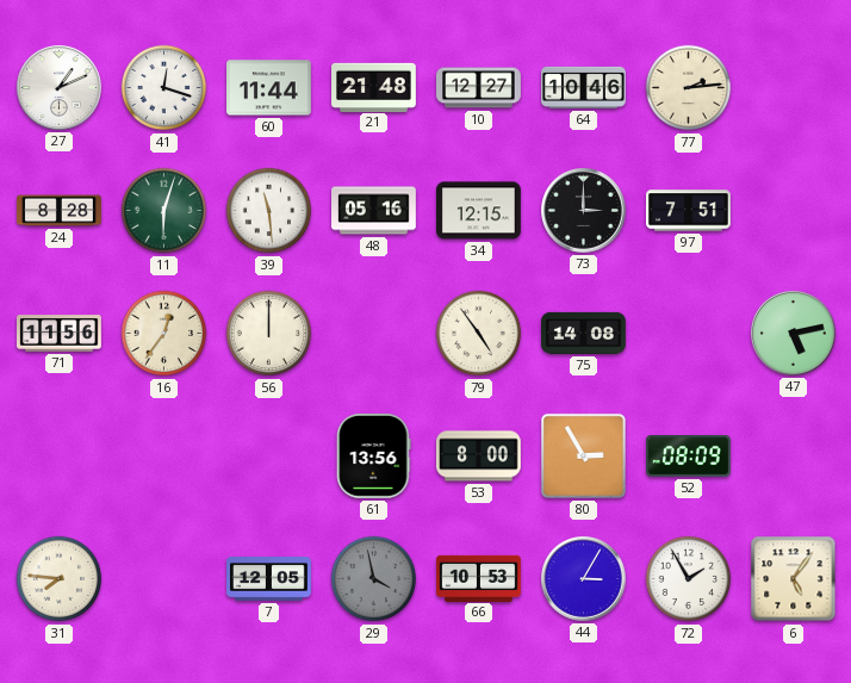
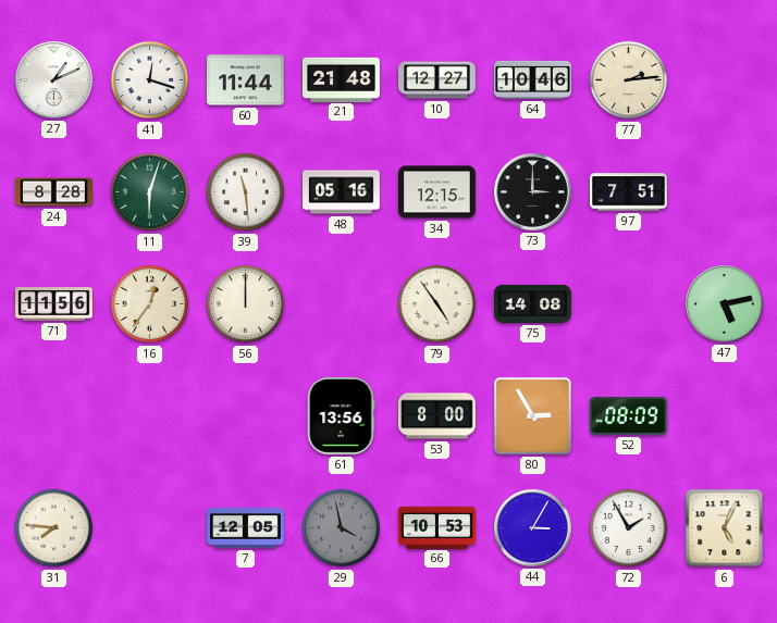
6: 5:06 -> 5:04
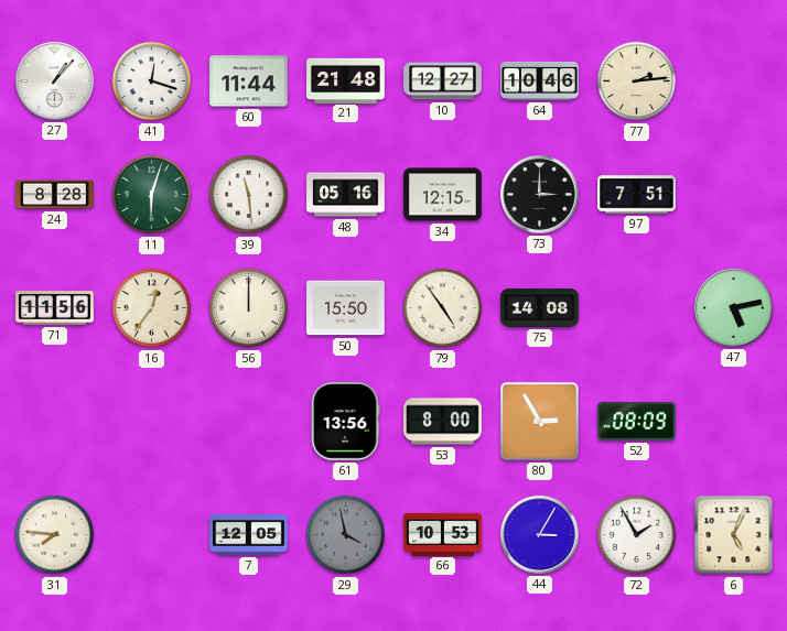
27: 1:11 -> 1:07
50: none -> 15:50
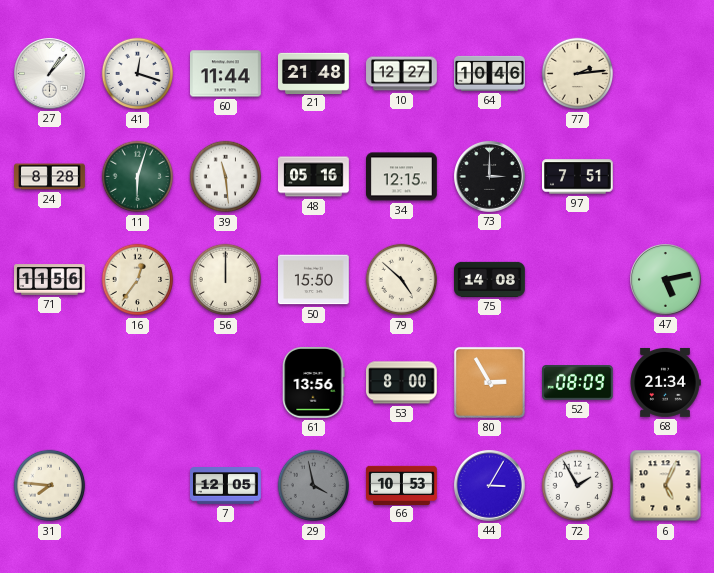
79: 4:54 -> 4:52
68: none -> 21:34
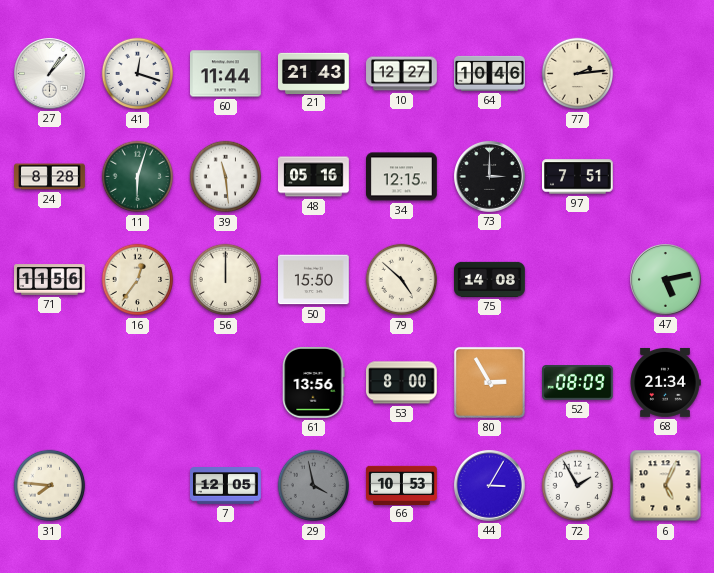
21: 21:48 -> 21:43
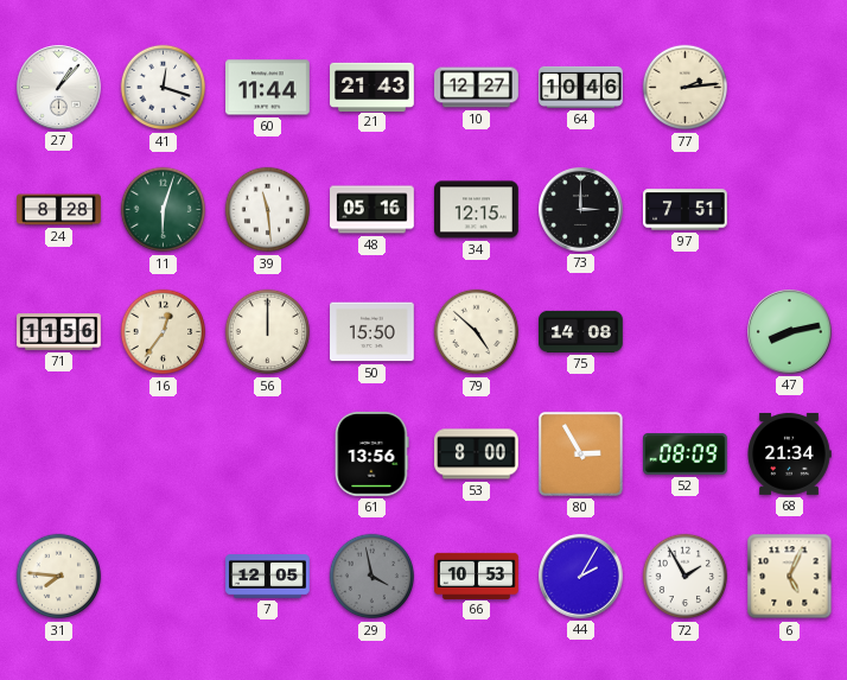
47: 5:13 -> 8:13
44: 3:05 -> 2:05
